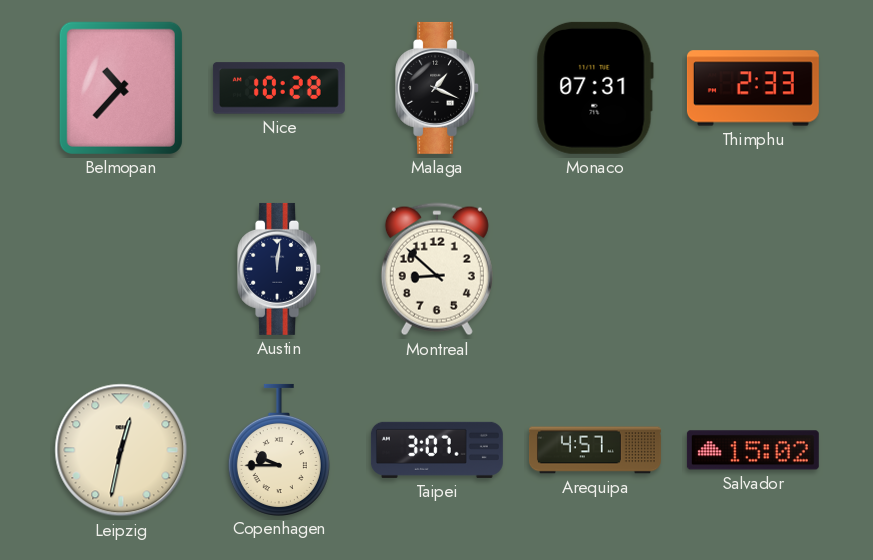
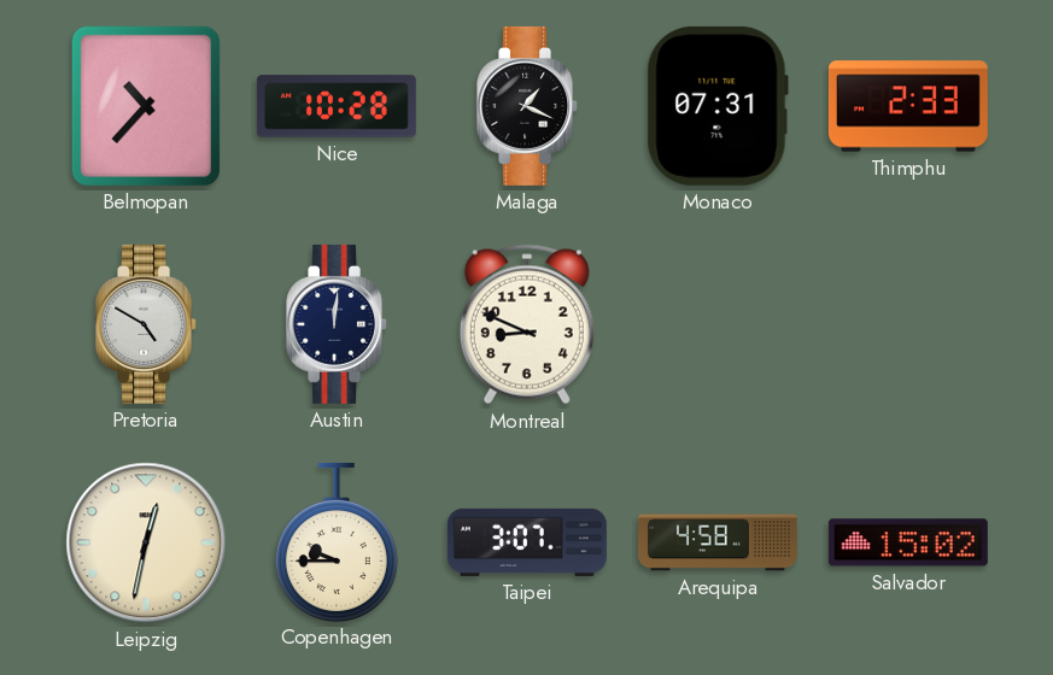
Pretoria: none -> 4:50
Montreal: 8:52 -> 8:49
Arequipa: 4:57 -> 4:58
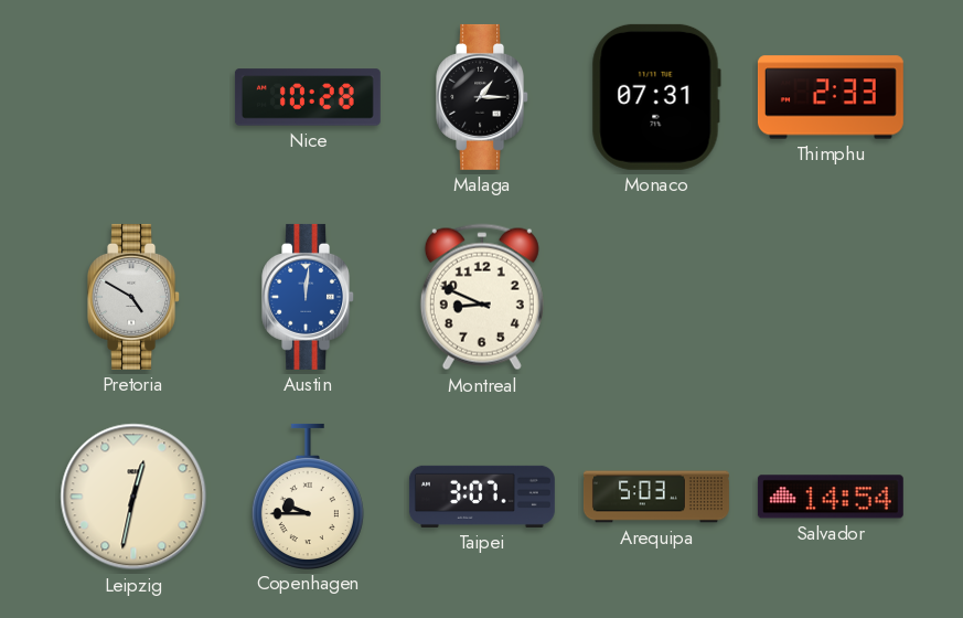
Belmopan: 10:37 -> none
Malaga: 1:19 -> 1:15
Austin dial: navy -> blue
Arequipa: 4:58 -> 5:03
Salvador: 15:02 -> 14:54
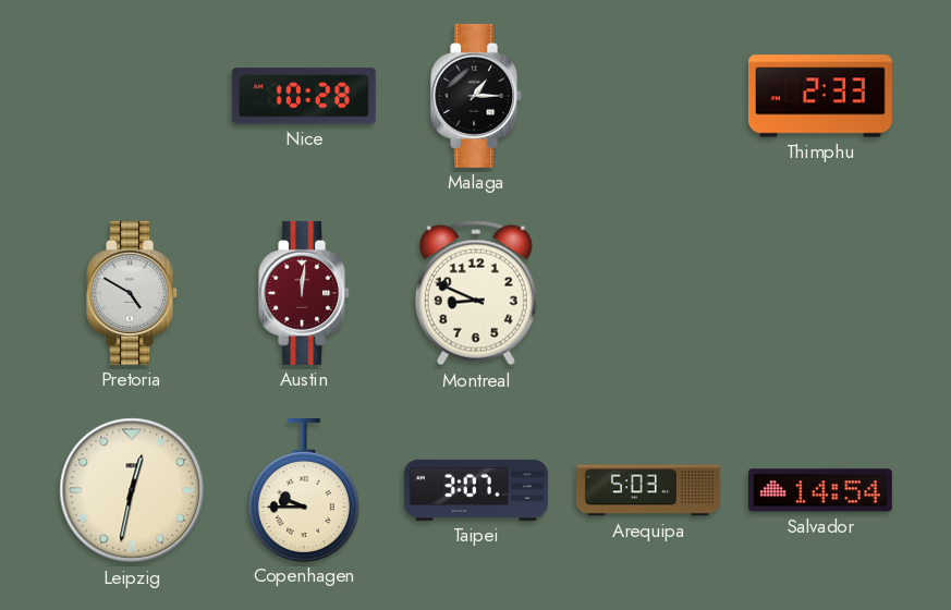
Monaco: 07:31 -> none
Austin dial: blue -> burgundy
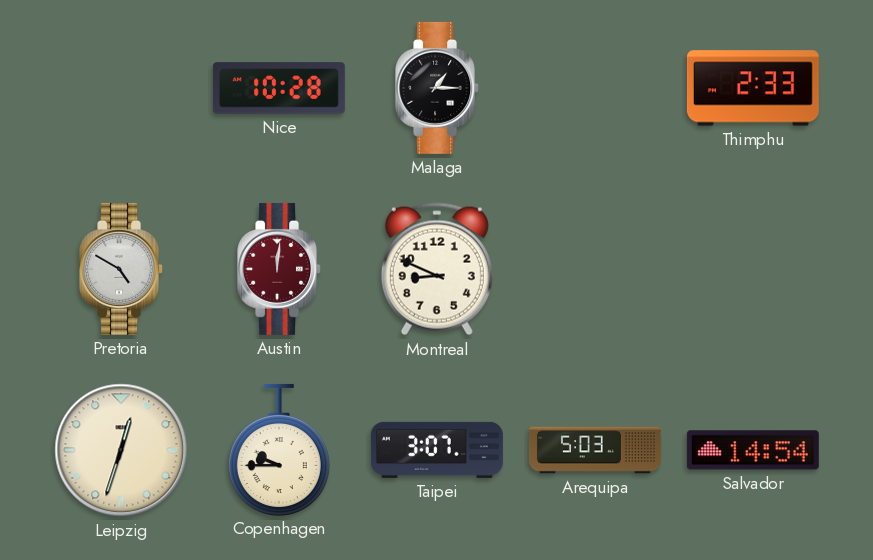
Leipzig: 12:32 -> 12:33
